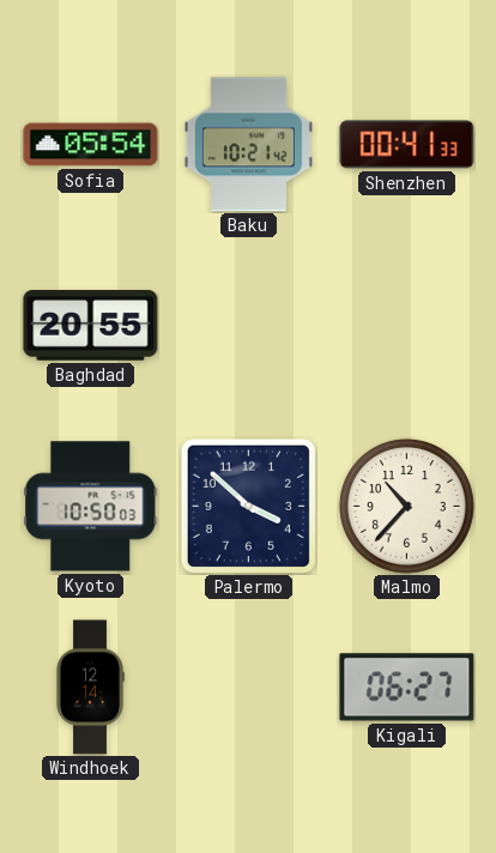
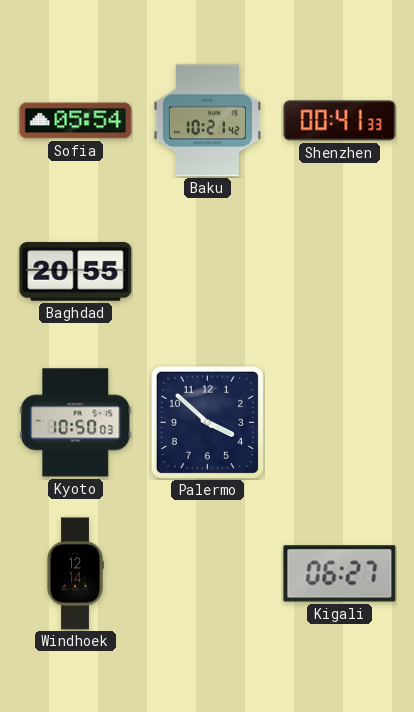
Malmo: 10:37 -> none
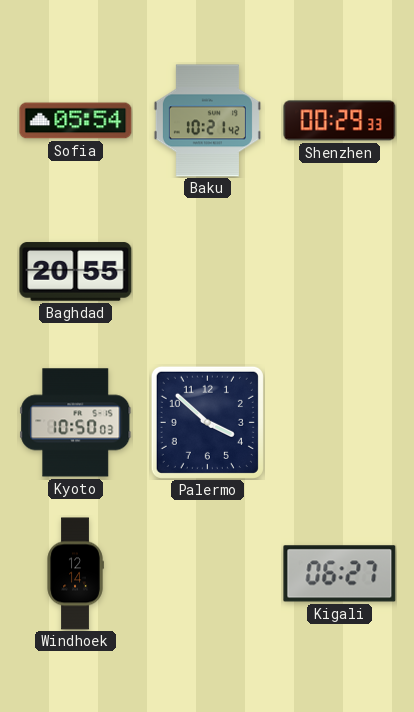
Shenzhen: 00:41 -> 00:29
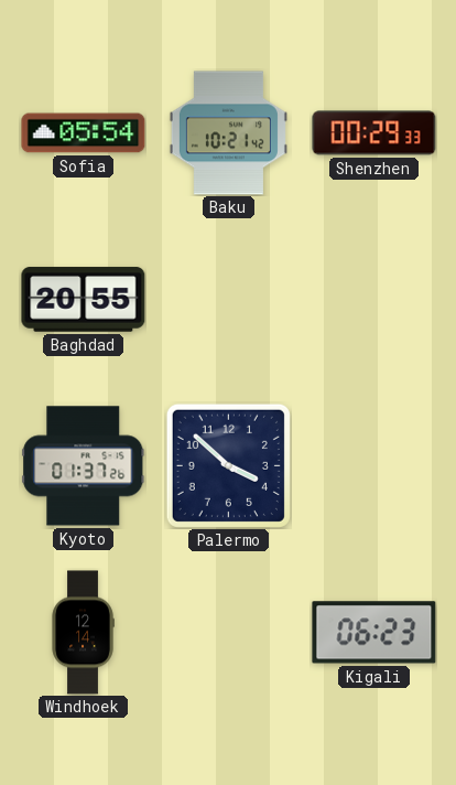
Kyoto: 10:50 -> 01:37
Kigali: 06:27 -> 06:23
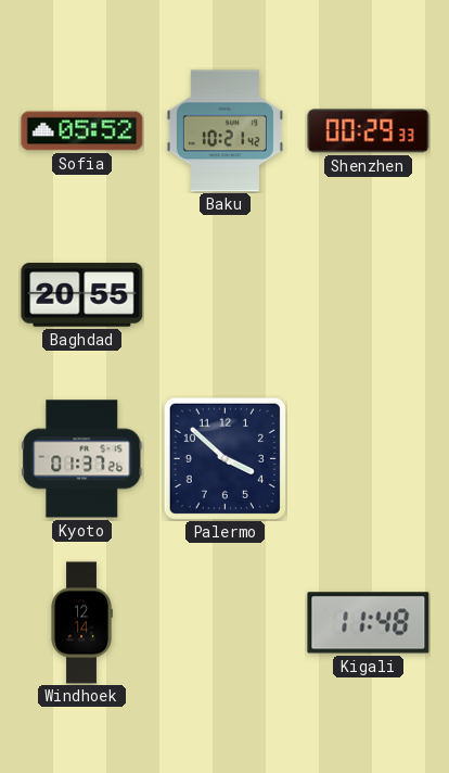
Sofia: 05:54 -> 05:52
Kigali: 06:23 -> 11:48
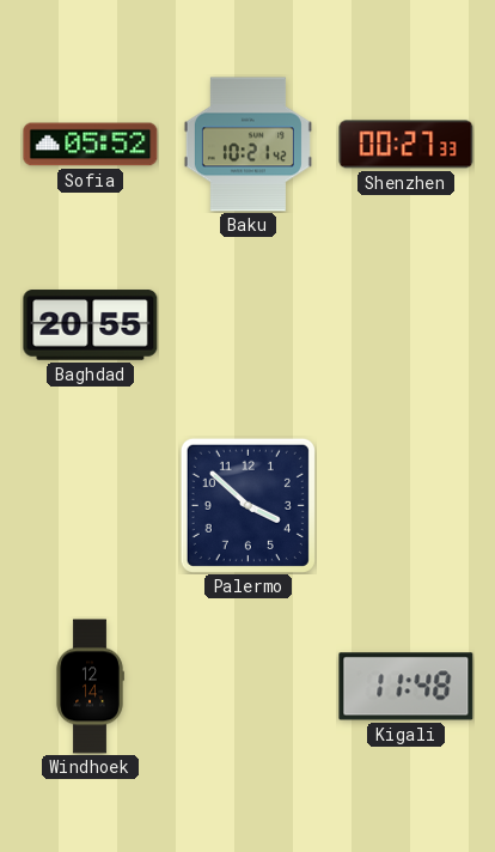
Shenzhen: 00:29 -> 00:27
Kyoto: 01:37 -> none
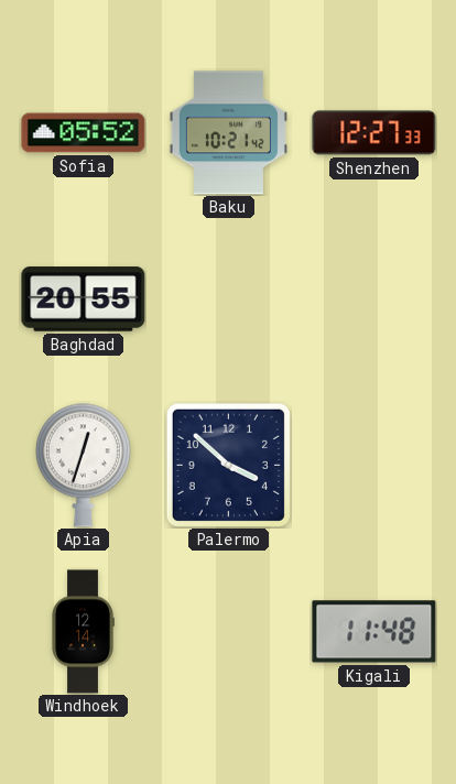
Shenzhen: 00:27 -> 12:27
Apia: none -> 12:33
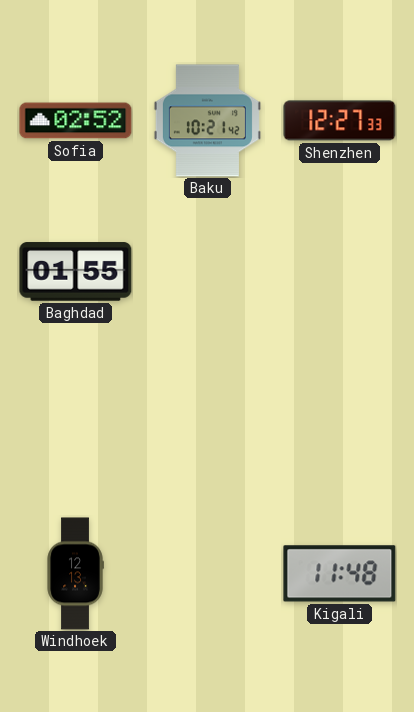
Sofia: 05:52 -> 02:52
Baghdad: 20:55 -> 01:55
Apia: 12:33 -> none
Palermo: 3:52 -> none
Windhoek: 12:14 -> 12:13
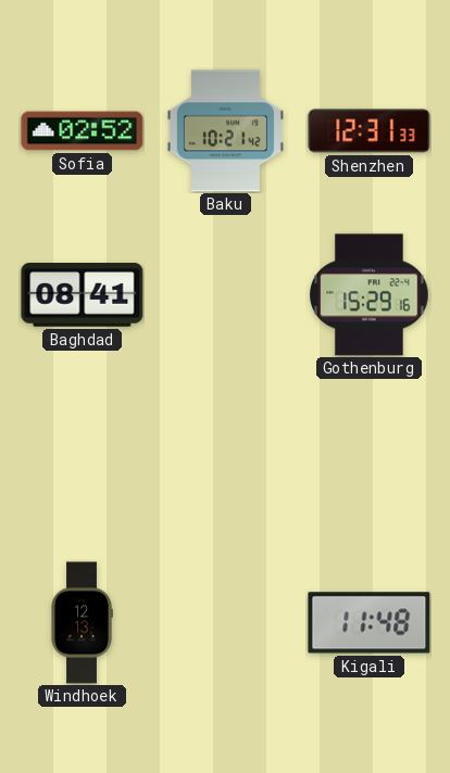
Shenzhen: 12:27 -> 12:31
Baghdad: 01:55 -> 08:41
Gothenburg: none -> 15:29
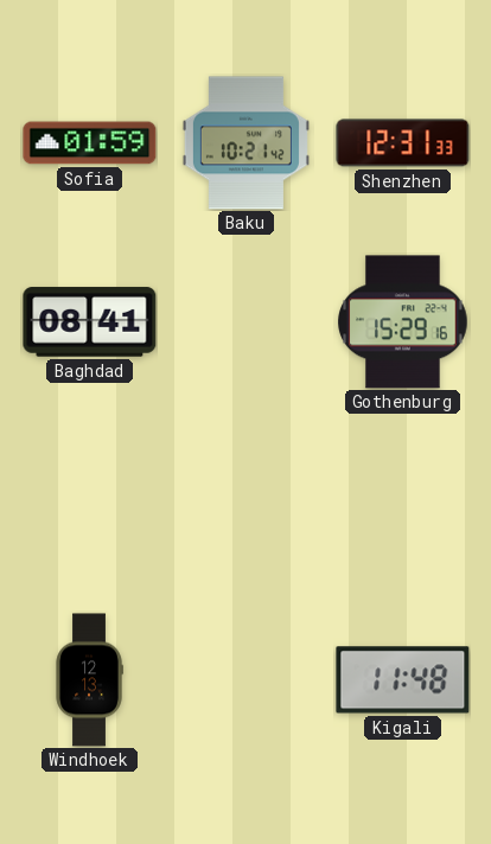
Sofia: 02:52 -> 01:59
